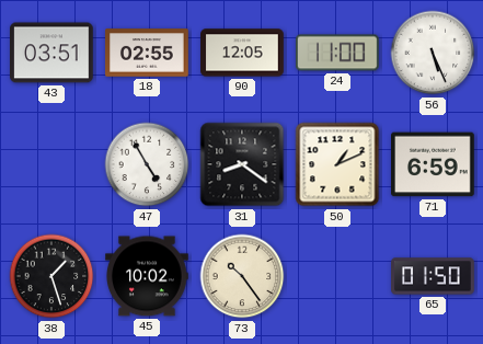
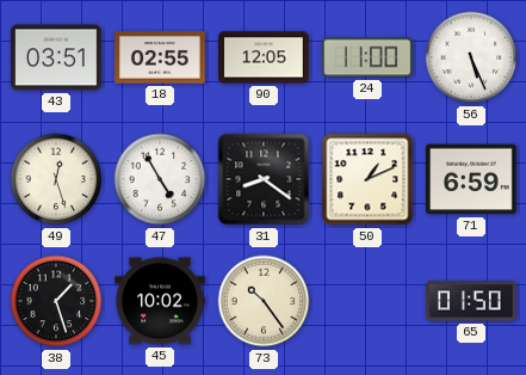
49: none -> 12:27
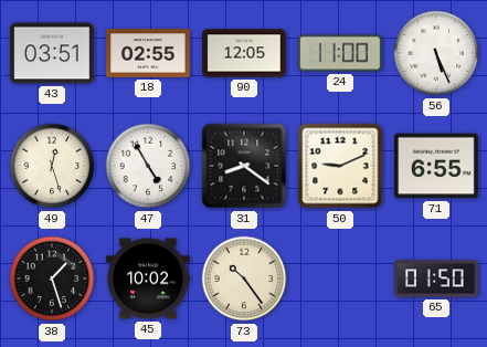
50: 1:11 -> 9:11
71: 6:59 -> 6:55
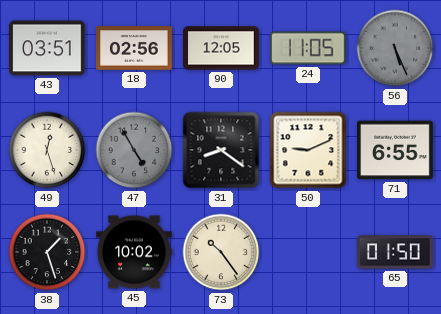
18: 02:55 -> 02:56
24: 11:00 -> 11:05
56 dial: white -> grey
47 dial: white -> grey
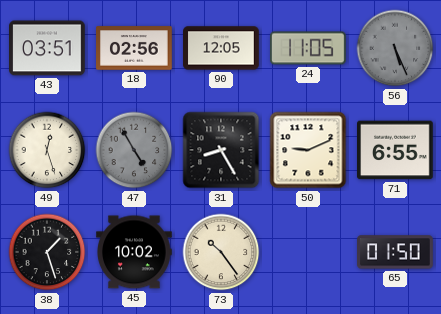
31: 8:21 -> 8:25
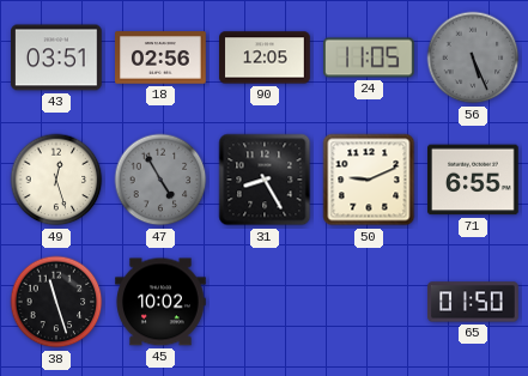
38: 1:27 -> 11:27
73: 10:24 -> none
